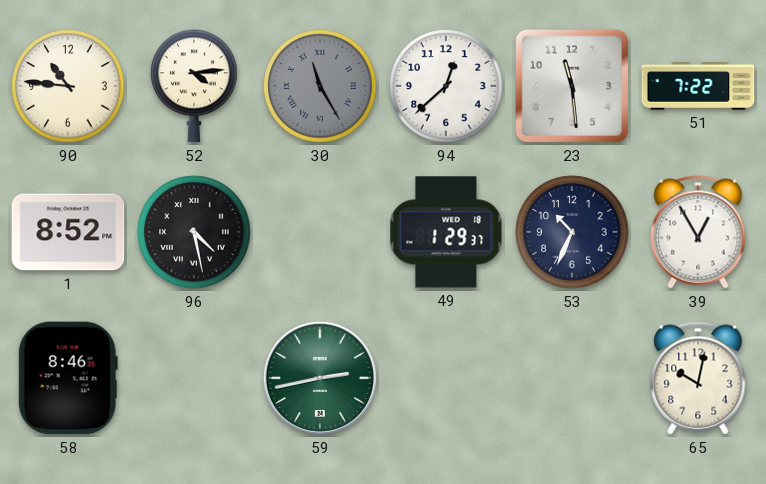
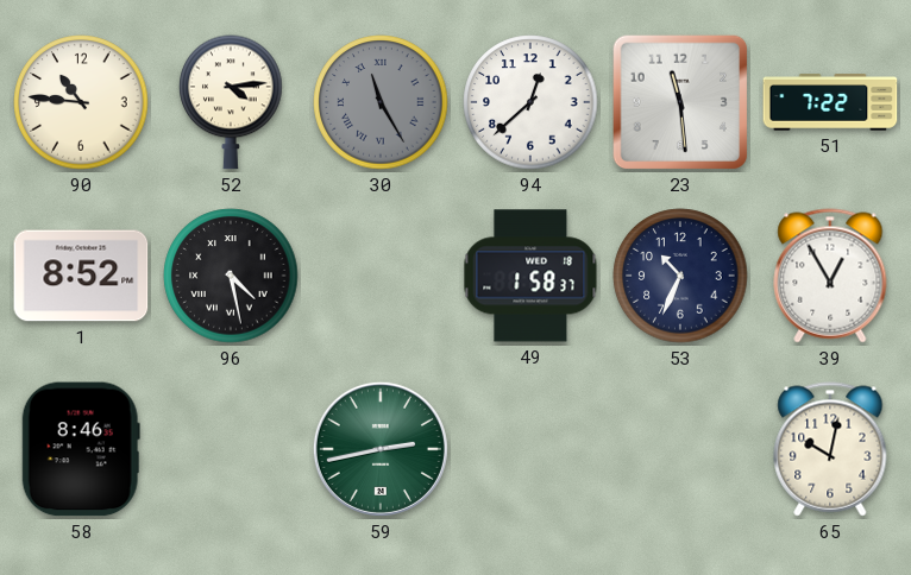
49: 1:29 -> 1:58
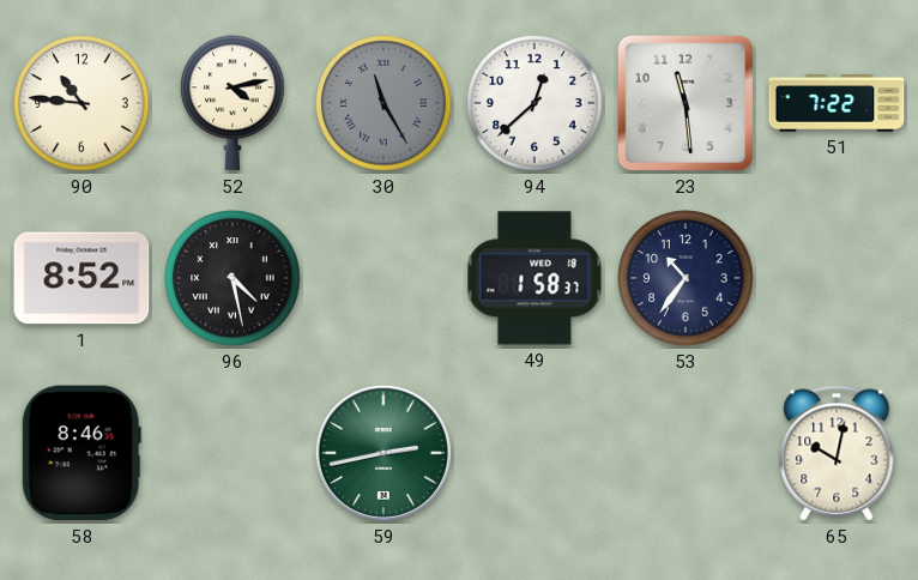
52: 4:14 -> 4:13
53: 10:34 -> 10:36
39: 12:55 -> none
